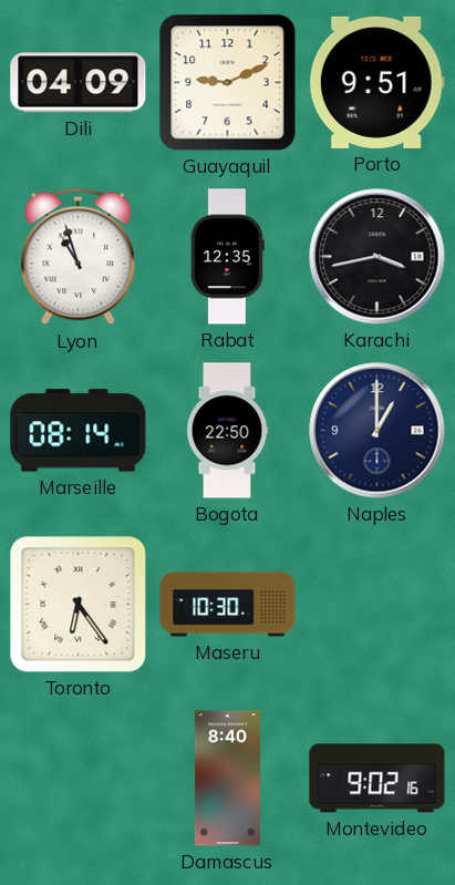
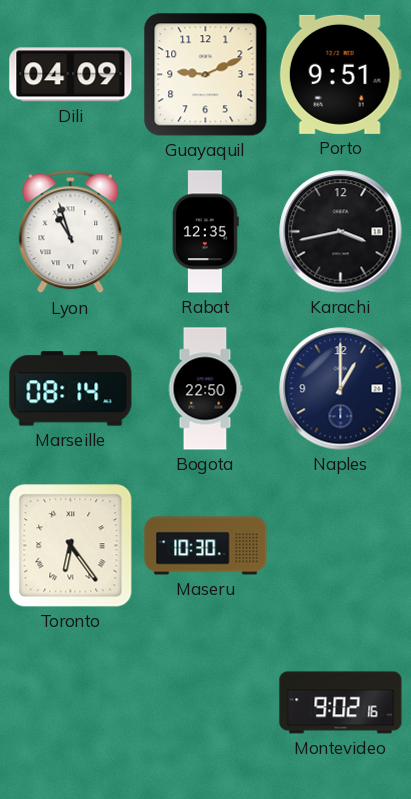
Damascus: 8:40 -> none
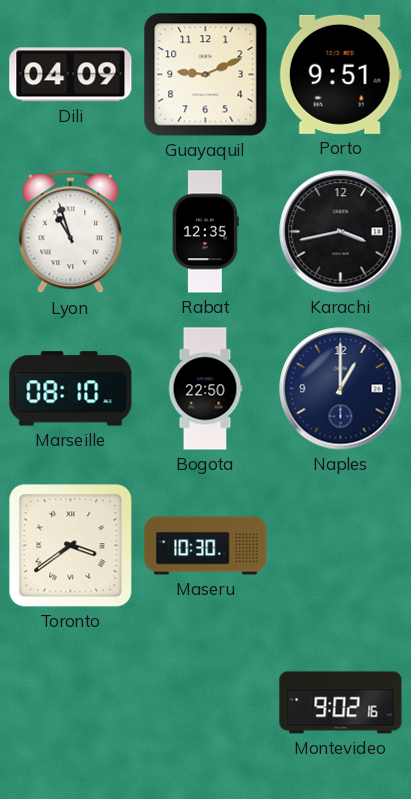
Marseille: 08:14 -> 08:10
Toronto: 6:24 -> 3:39
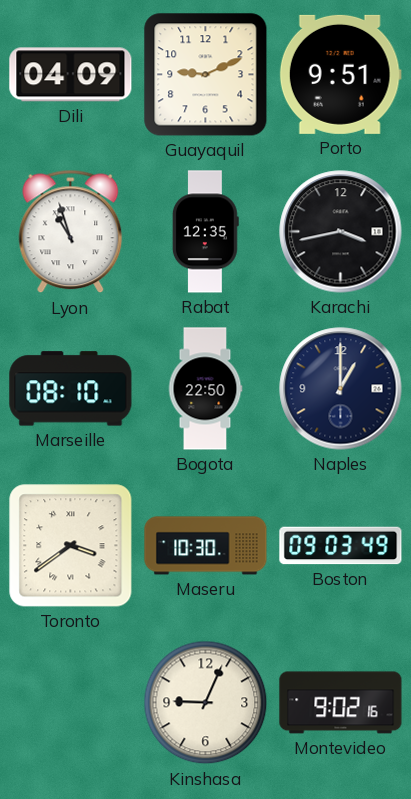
Boston: none -> 09:03
Kinshasa: none -> 9:04
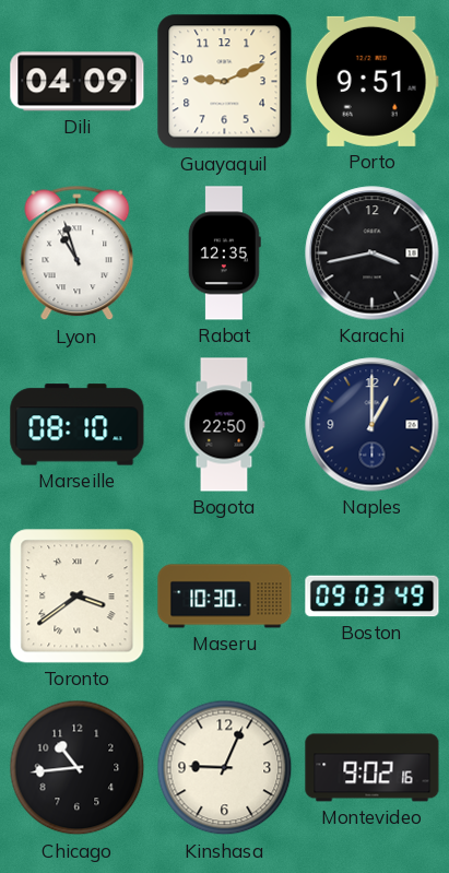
Chicago: none -> 10:44
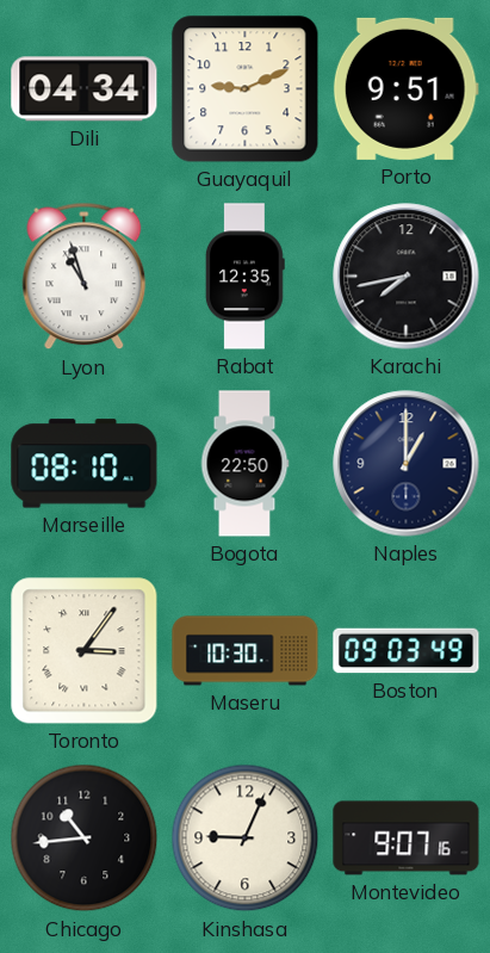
Dili: 04:09 -> 04:34
Karachi: 3:43 -> 7:43
Toronto: 3:39 -> 3:06
Montevideo: 9:02 -> 9:07
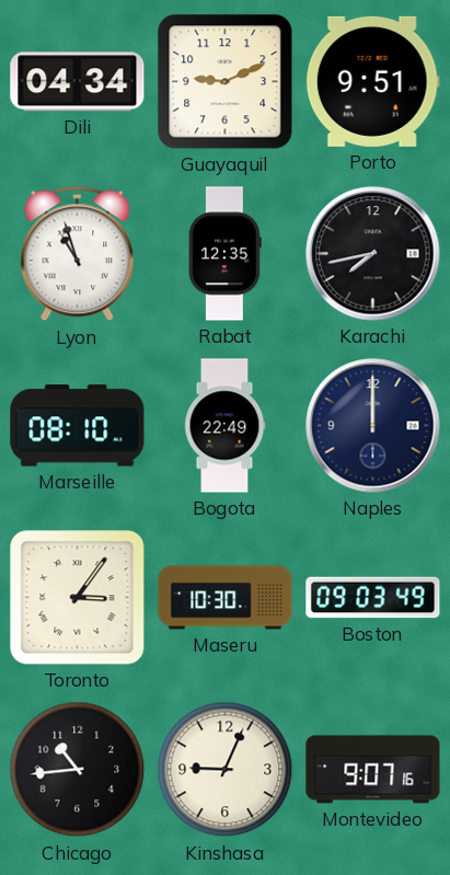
Bogota: 22:50 -> 22:49
Naples: 1:00 -> 12:00
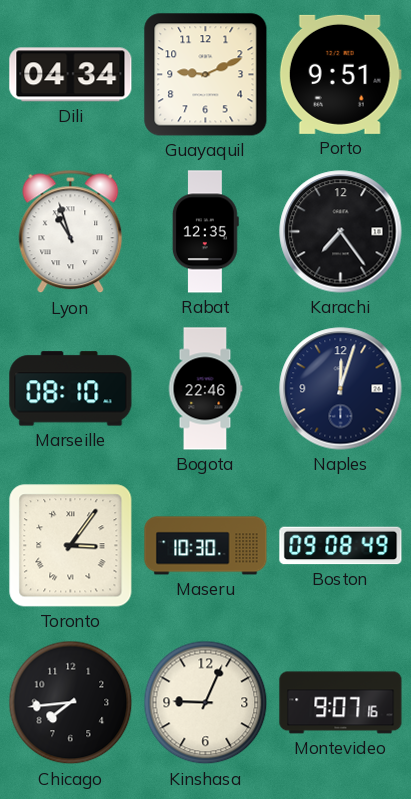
Karachi: 7:43 -> 7:24
Bogota: 22:49 -> 22:46
Naples: 12:00 -> 12:03
Boston: 09:03 -> 09:08
Chicago: 10:44 -> 7:44
